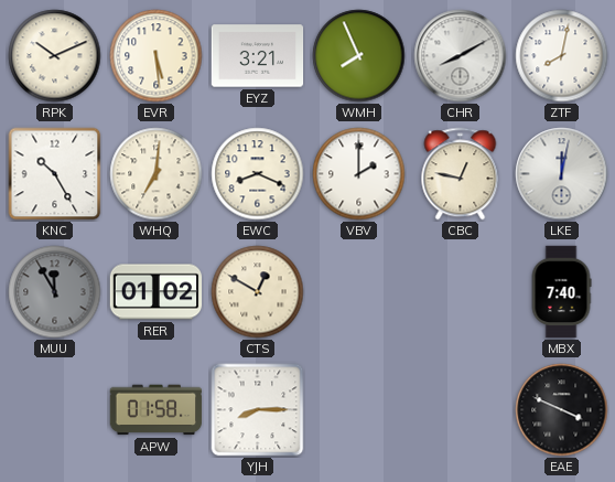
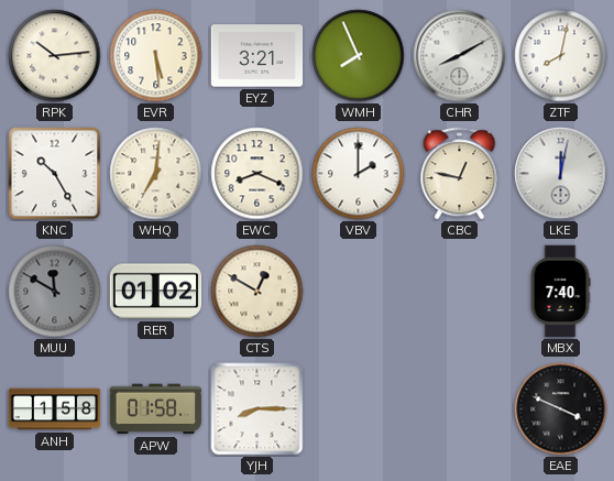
RPK: 10:11 -> 10:14
MUU: 11:55 -> 11:50
ANH: none -> 1:58
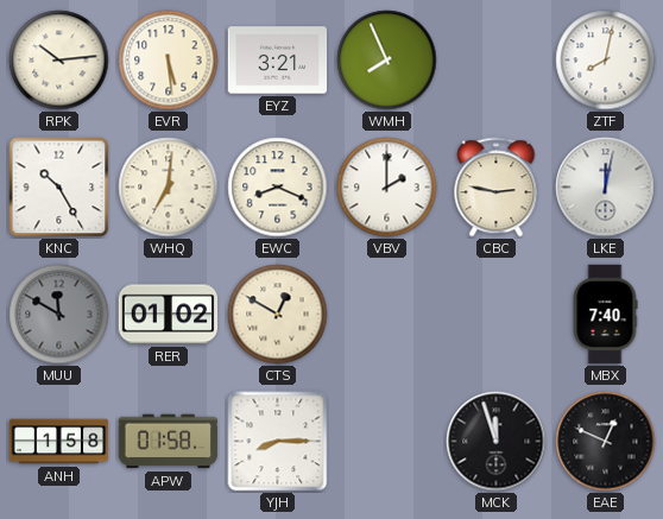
CHR: 8:10 -> none
CBC: 12:47 -> 2:47
MCK: none -> 11:57
EAE: 3:49 -> 12:49
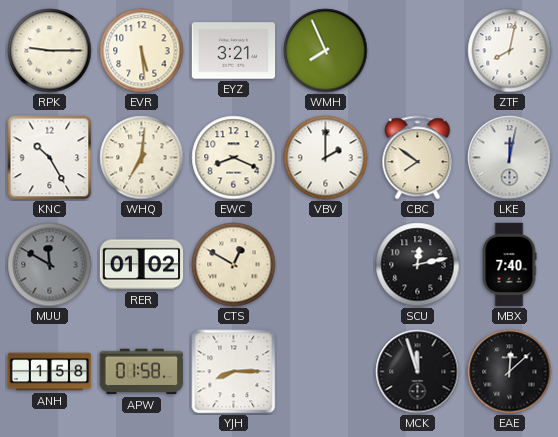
RPK: 10:14 -> 9:15
CBC: 2:47 -> 7:51
SCU: none -> 12:13
EAE: 12:49 -> 12:08
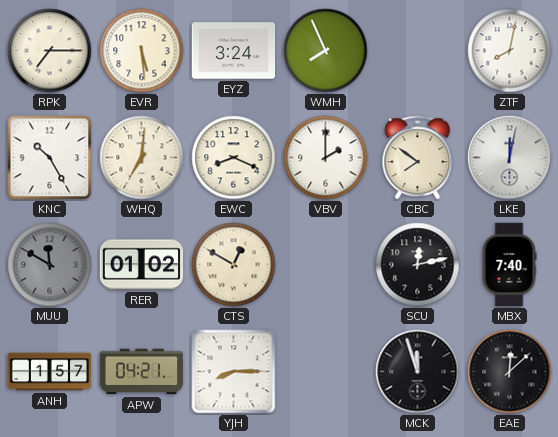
RPK: 9:15 -> 7:15
EYZ: 3:21 -> 3:24
ANH: 1:58 -> 1:57
APW: 01:58 -> 04:21
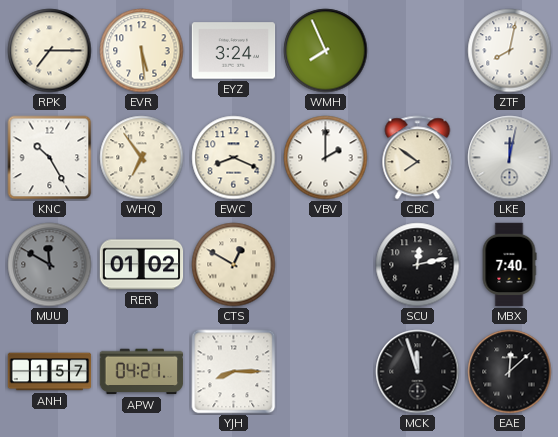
WHQ: 7:01 -> 6:54
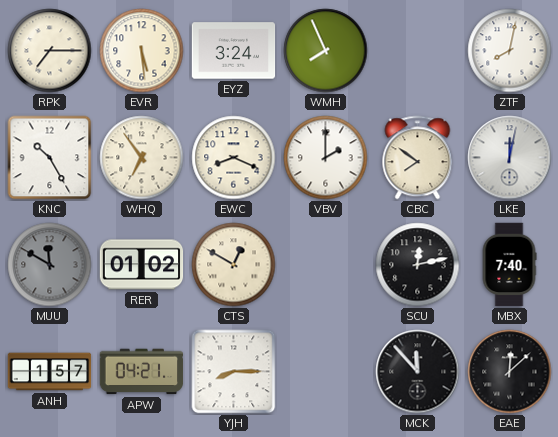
MCK: 11:57 -> 11:53
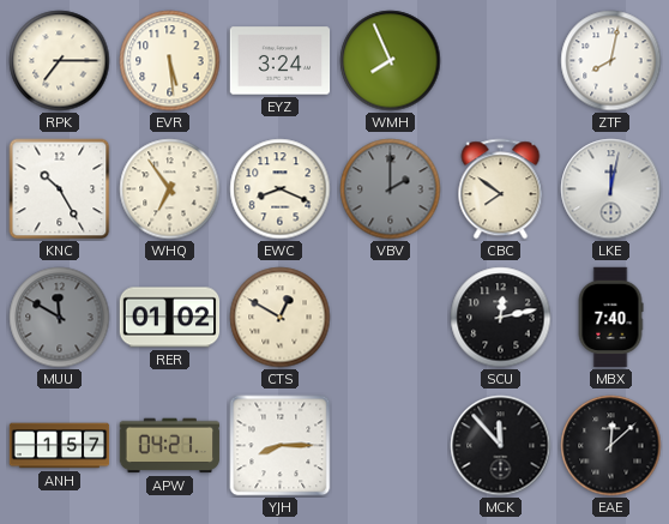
VBV dial: white -> grey
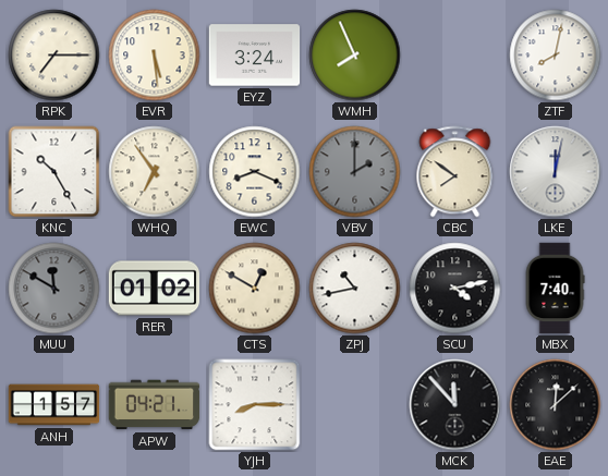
ZPJ: none -> 10:43
SCU: 12:13 -> 4:13
